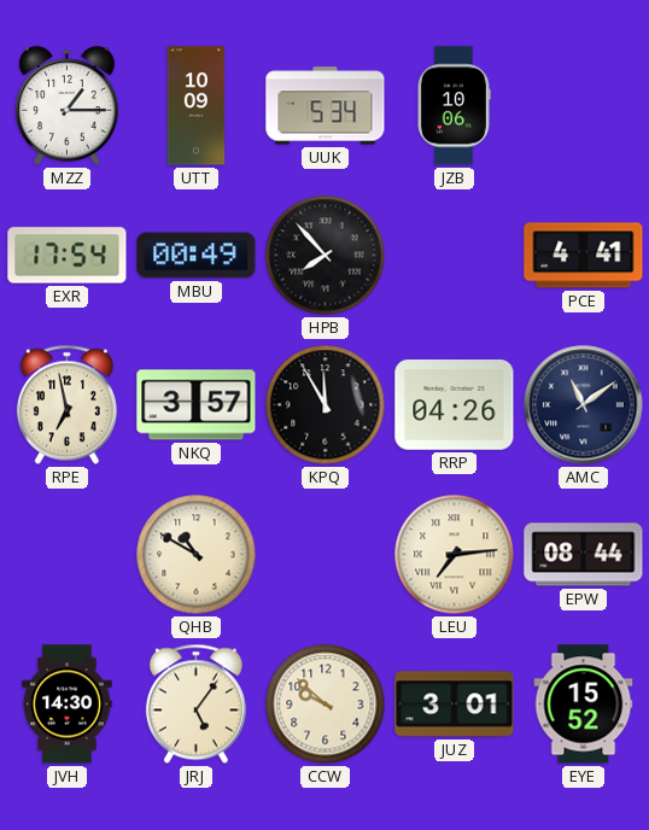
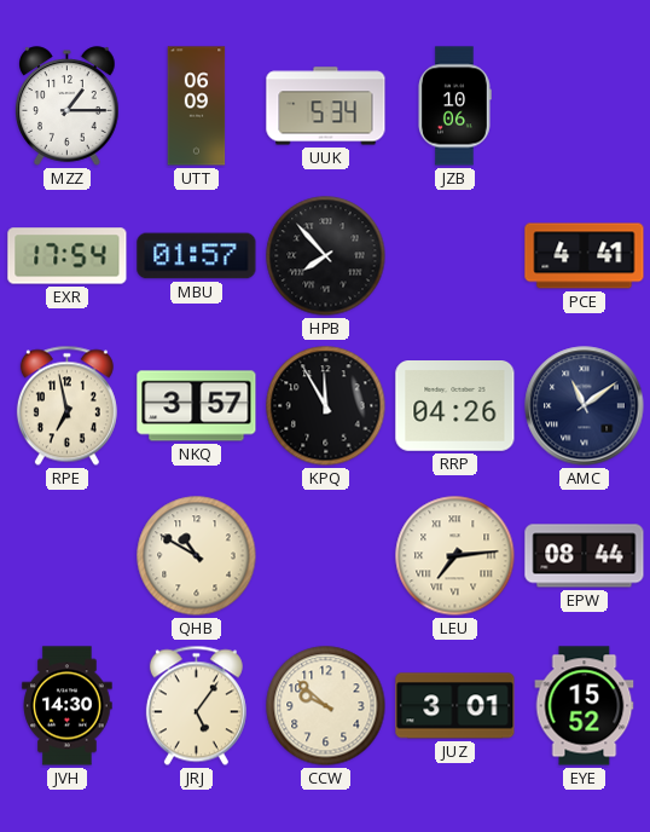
UTT: 10:09 -> 06:09
MBU: 00:49 -> 01:57
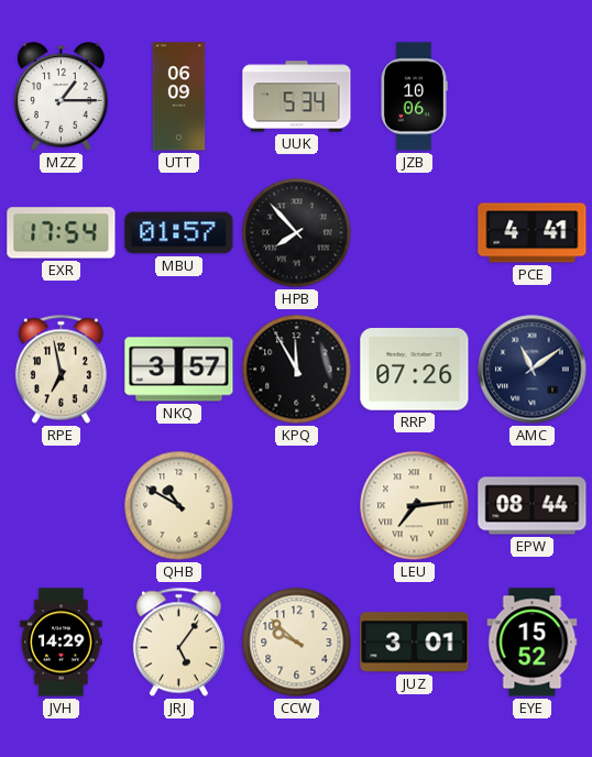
RRP: 04:26 -> 07:26
JVH: 14:30 -> 14:29
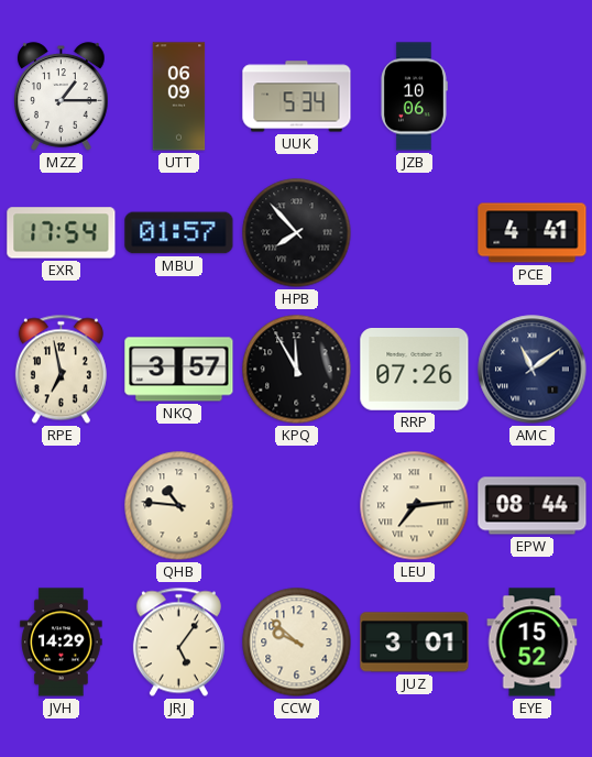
QHB: 10:50 -> 10:46
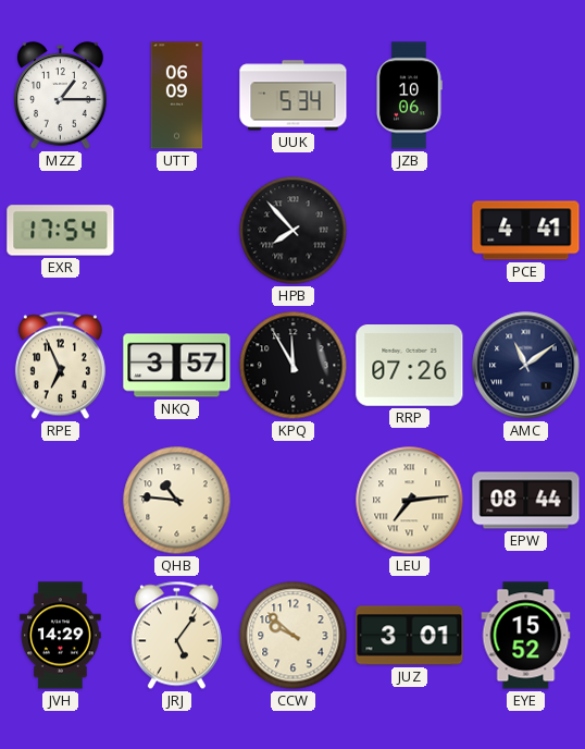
MBU: 01:57 -> none
RPE: 6:58 -> 6:56
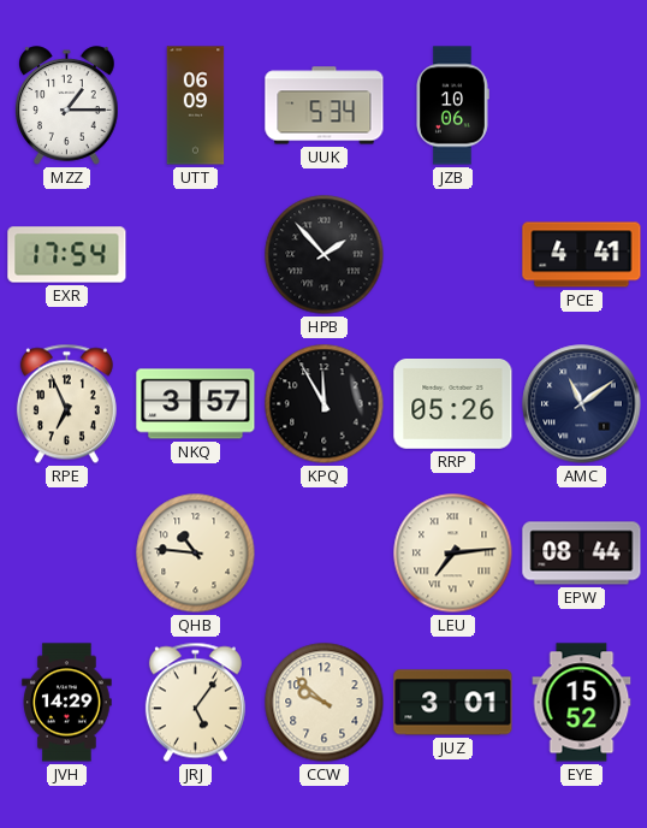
HPB: 7:53 -> 1:53
RRP: 07:26 -> 05:26
